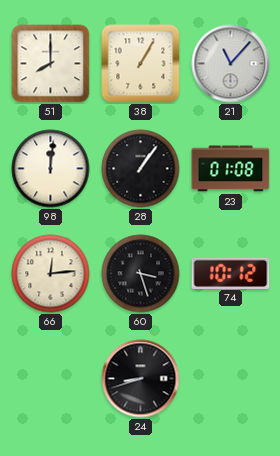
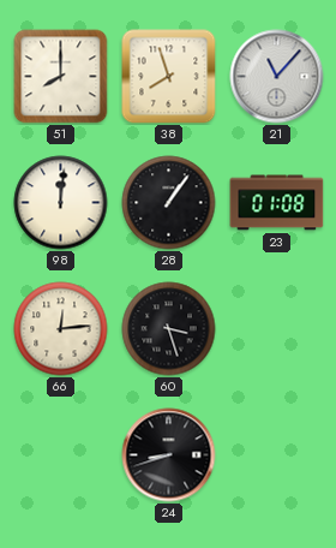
38: 1:05 -> 7:57
74: 10:12 -> none
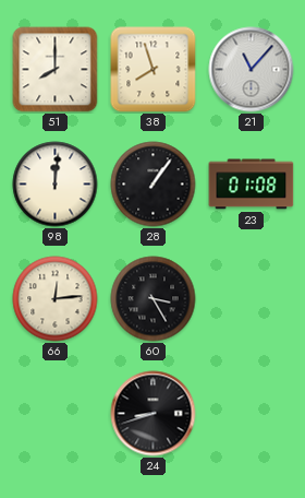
60: 3:27 -> 3:25
